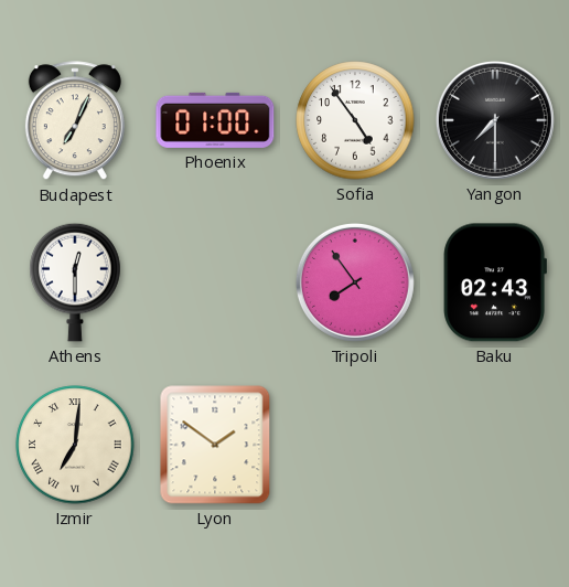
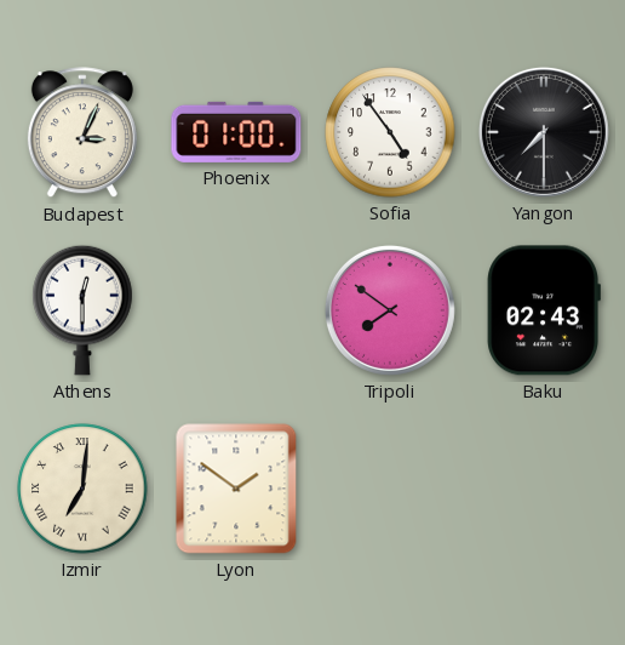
Budapest: 7:04 -> 3:04
Tripoli: 7:54 -> 7:51
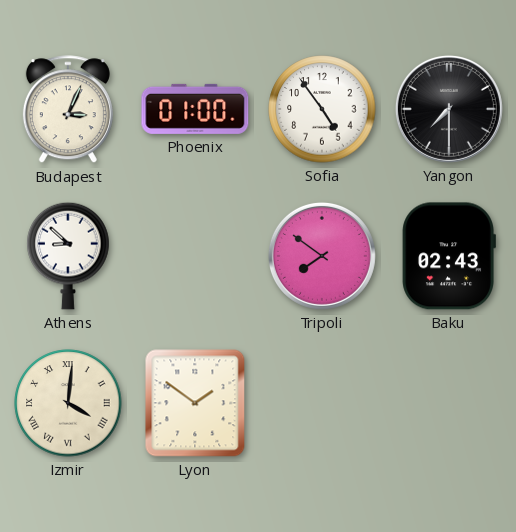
Athens: 12:30 -> 8:52
Izmir: 7:01 -> 4:01
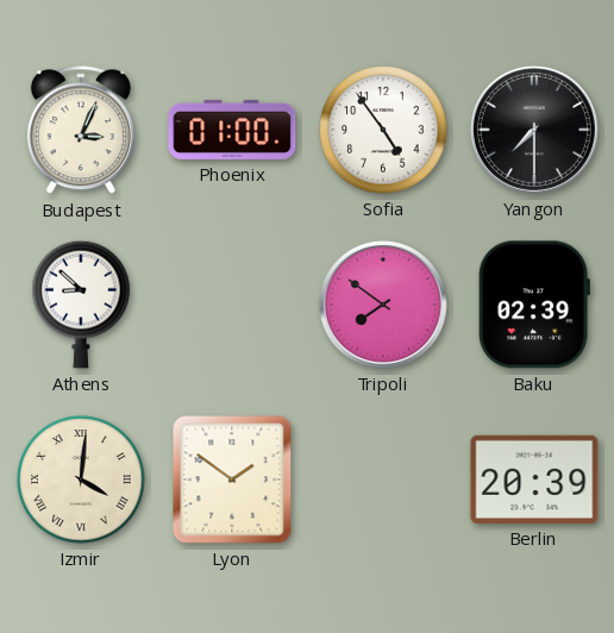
Baku: 02:43 -> 02:39
Berlin: none -> 20:39
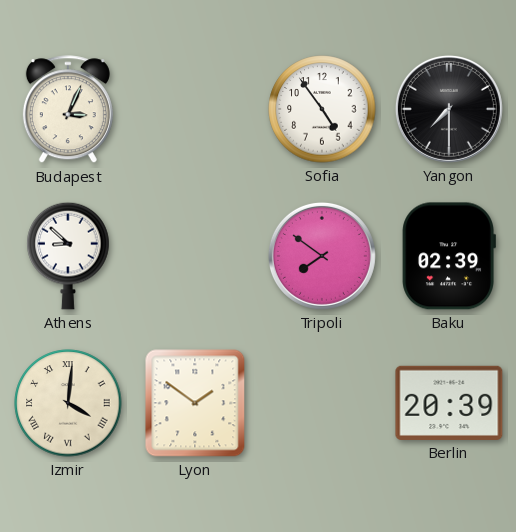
Phoenix: 01:00 -> none
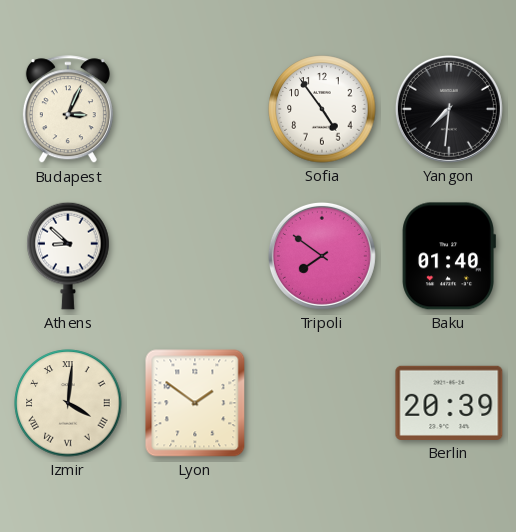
Yangon: 7:30 -> 7:31
Baku: 02:39 -> 01:40
